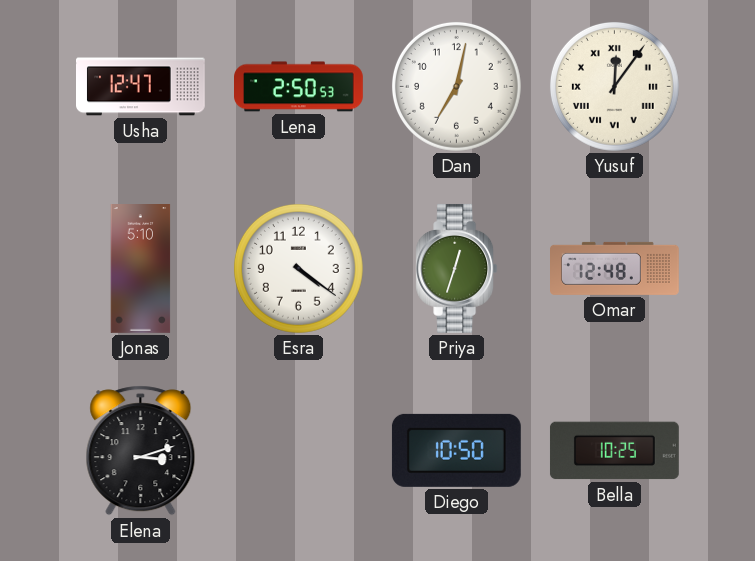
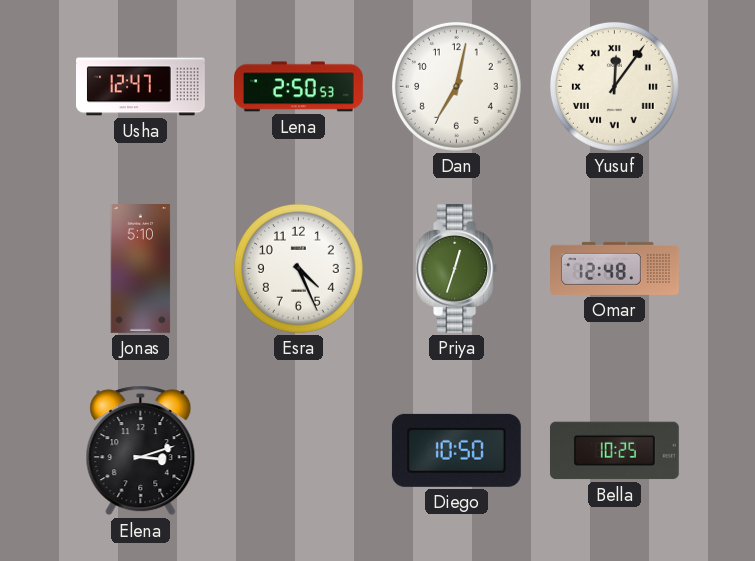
Esra: 4:21 -> 4:26
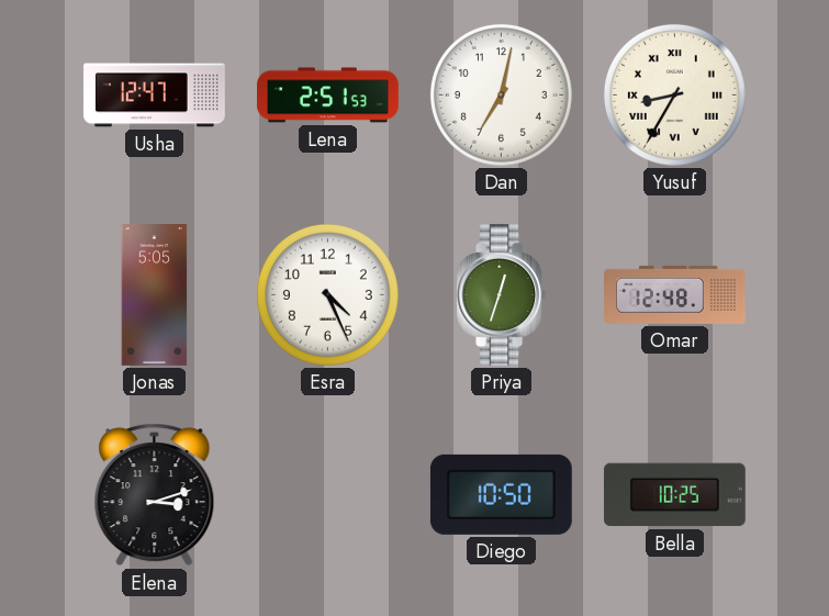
Lena: 2:50 -> 2:51
Yusuf: 12:06 -> 8:35
Jonas: 5:10 -> 5:05
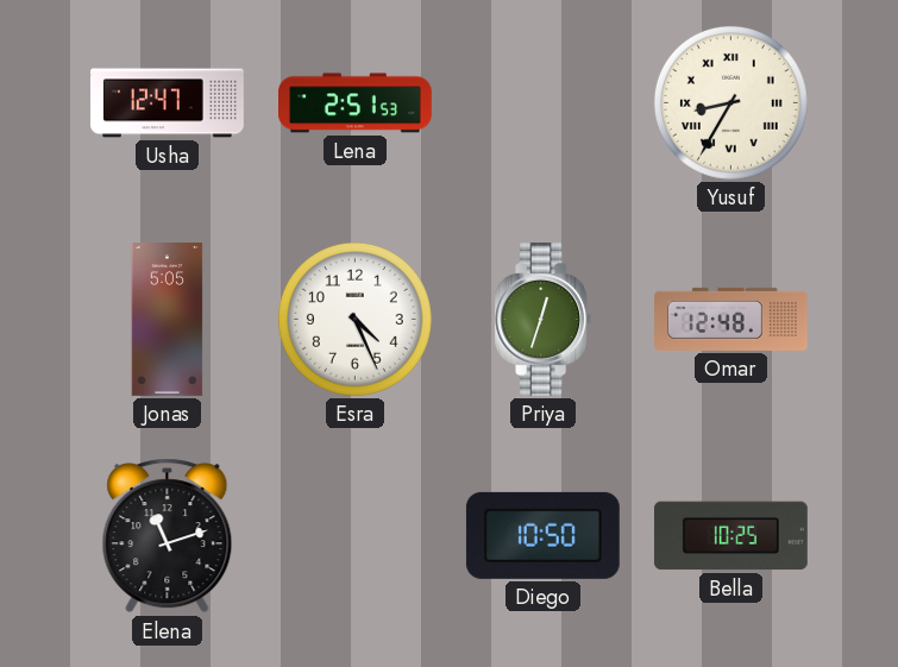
Dan: 7:02 -> none
Elena: 3:12 -> 11:12
